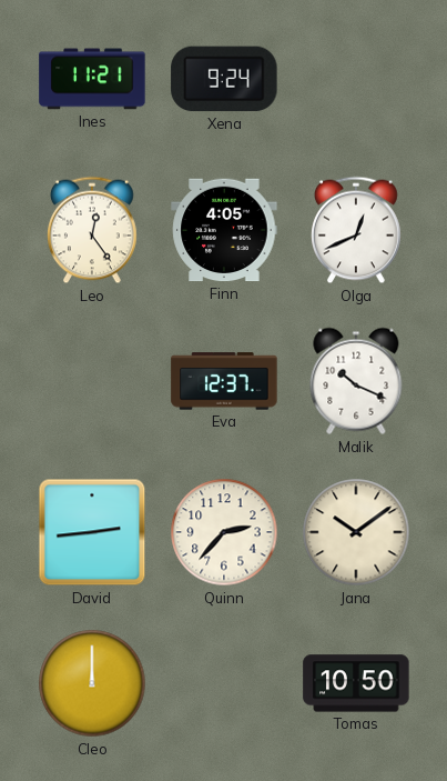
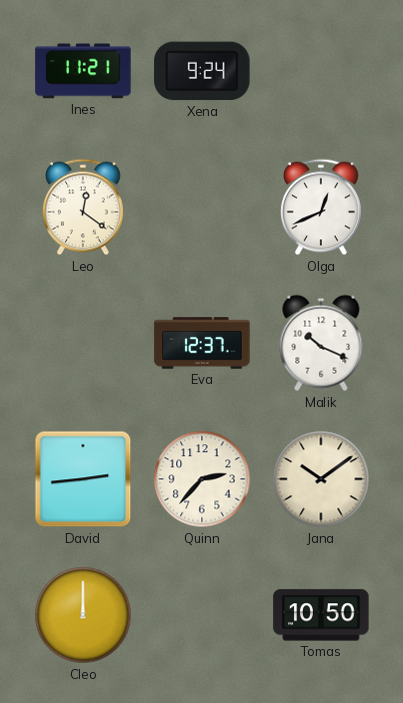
Leo: 12:24 -> 12:21
Finn: 4:05 -> none
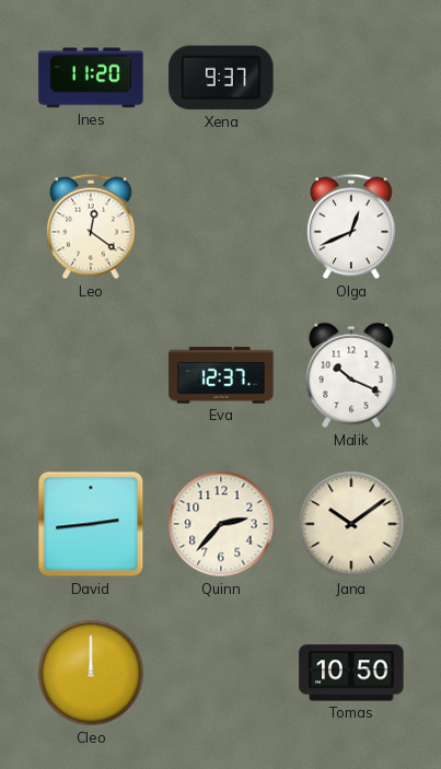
Ines: 11:21 -> 11:20
Xena: 9:24 -> 9:37
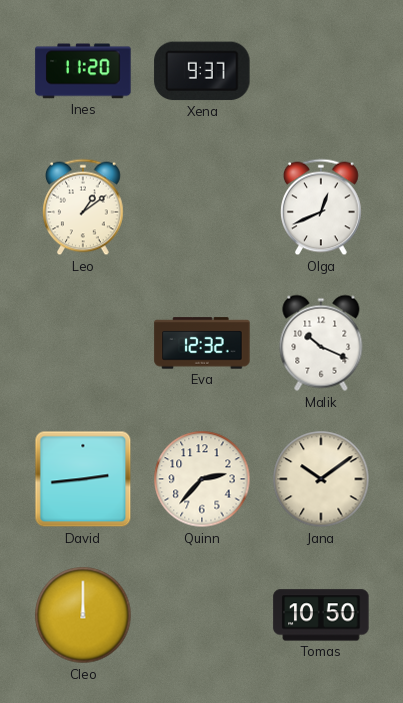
Leo: 12:21 -> 1:09
Eva: 12:37 -> 12:32
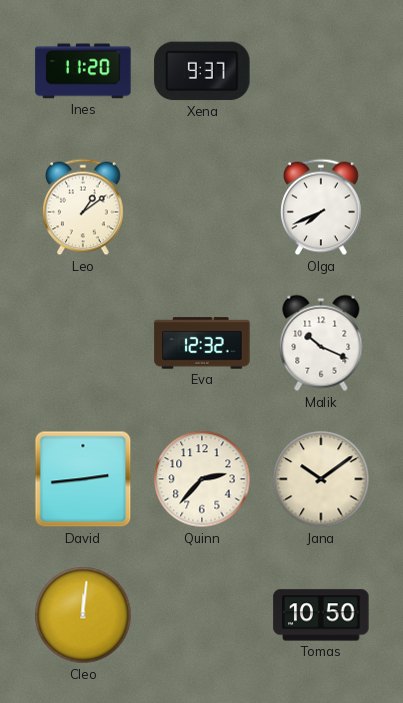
Olga: 12:41 -> 7:41
Cleo: 12:00 -> 12:01
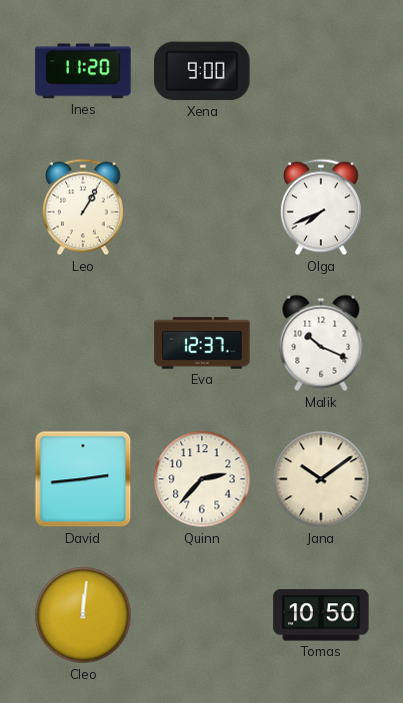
Xena: 9:37 -> 9:00
Leo: 1:09 -> 1:05
Eva: 12:32 -> 12:37
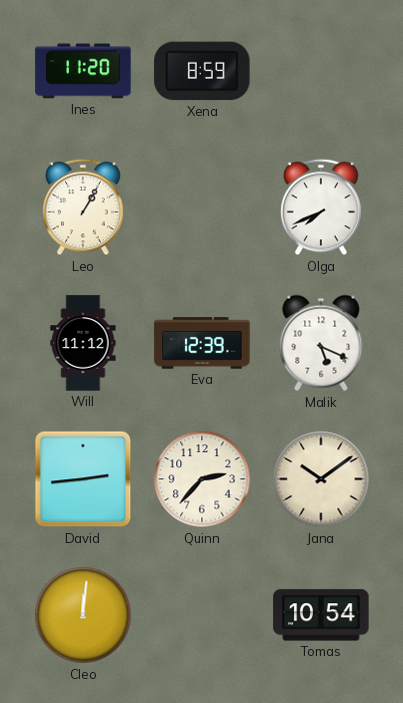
Xena: 9:00 -> 8:59
Will: none -> 11:12
Eva: 12:37 -> 12:39
Malik: 10:19 -> 5:19
Tomas: 10:50 -> 10:54
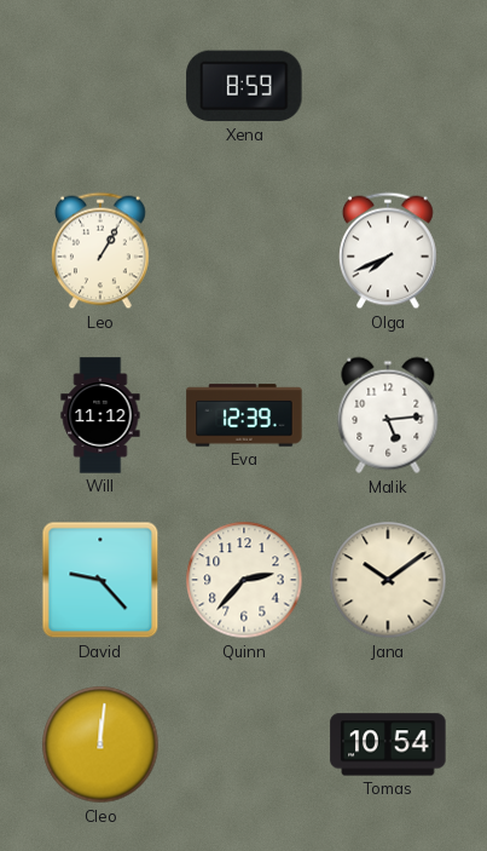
Ines: 11:20 -> none
Malik: 5:19 -> 5:14
David: 2:44 -> 9:23
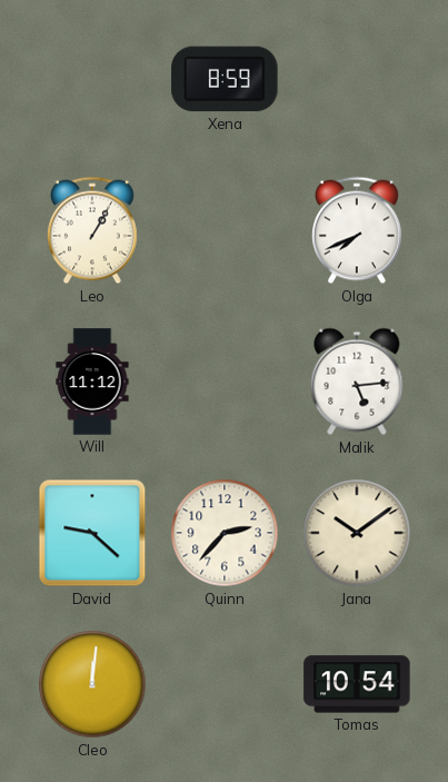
Eva: 12:39 -> none
David: 9:23 -> 9:22
